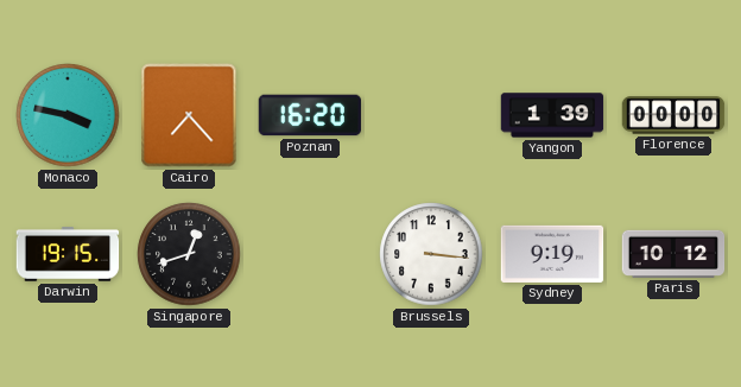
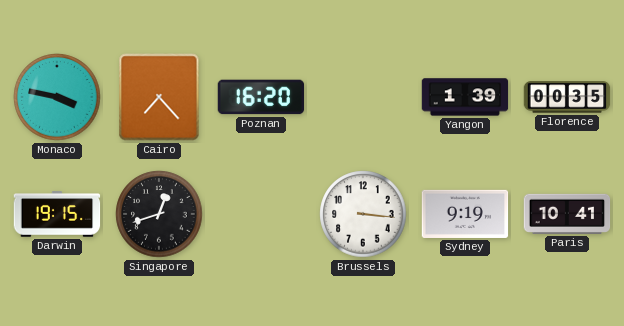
Florence: 00:00 -> 00:35
Paris: 10:12 -> 10:41
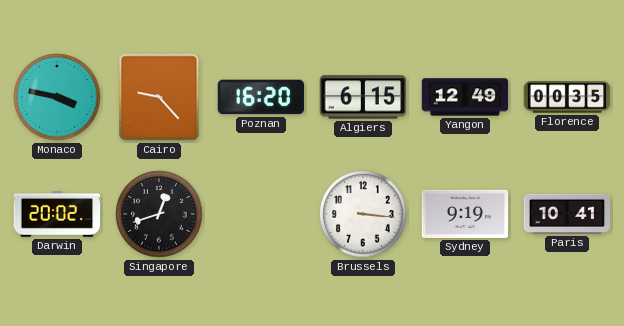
Cairo: 7:23 -> 9:23
Algiers: none -> 6:15
Yangon: 1:39 -> 12:49
Darwin: 19:15 -> 20:02
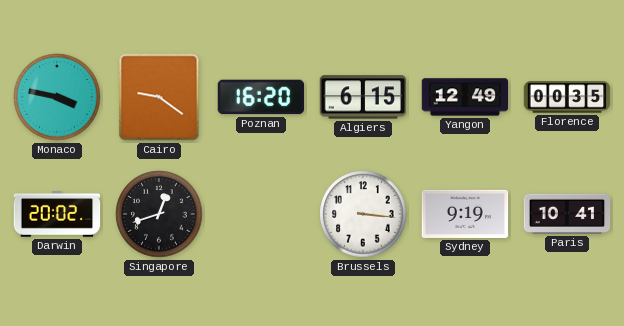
Cairo: 9:23 -> 9:21
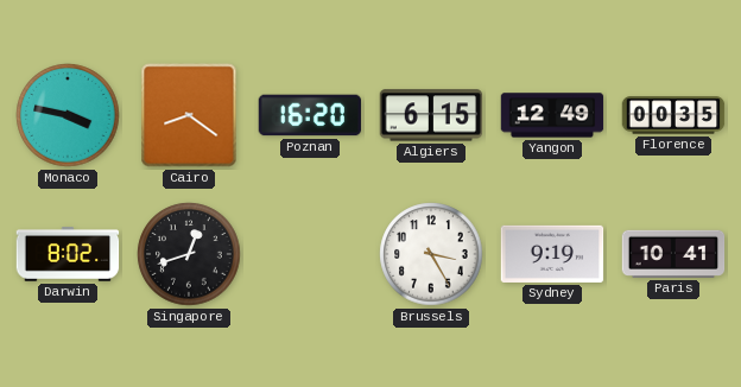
Cairo: 9:21 -> 8:21
Darwin: 20:02 -> 8:02
Brussels: 3:16 -> 3:25
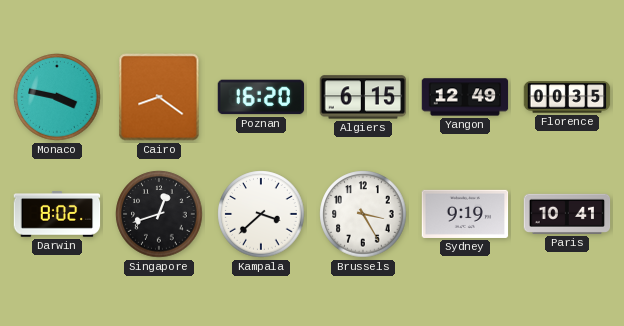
Kampala: none -> 3:38
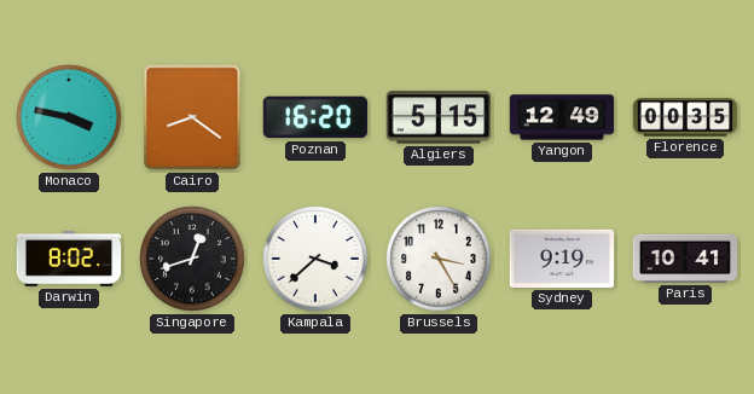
Algiers: 6:15 -> 5:15
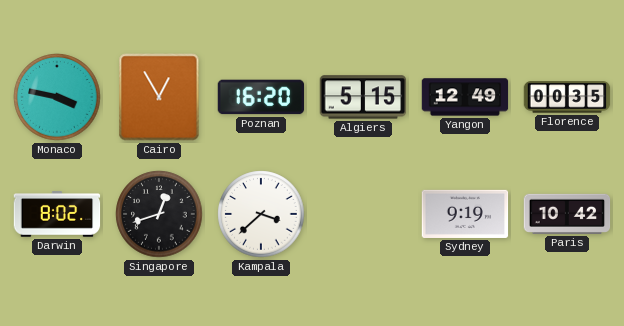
Cairo: 8:21 -> 12:55
Brussels: 3:25 -> none
Paris: 10:41 -> 10:42
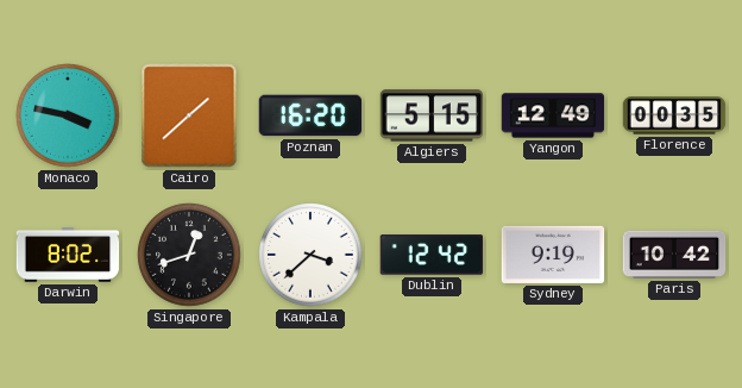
Cairo: 12:55 -> 1:38
Dublin: none -> 12:42
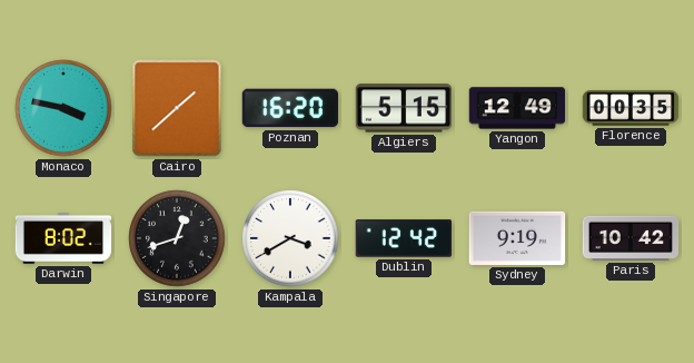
Kampala: 3:38 -> 3:40
